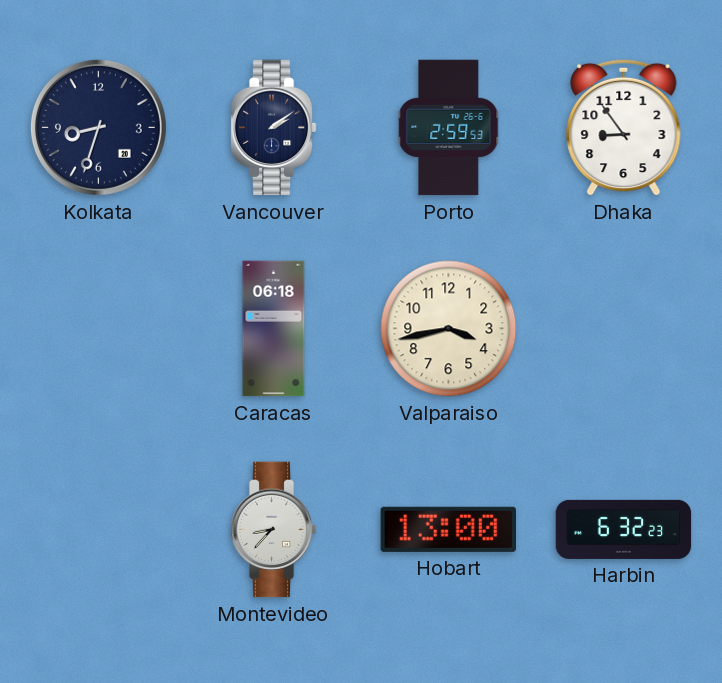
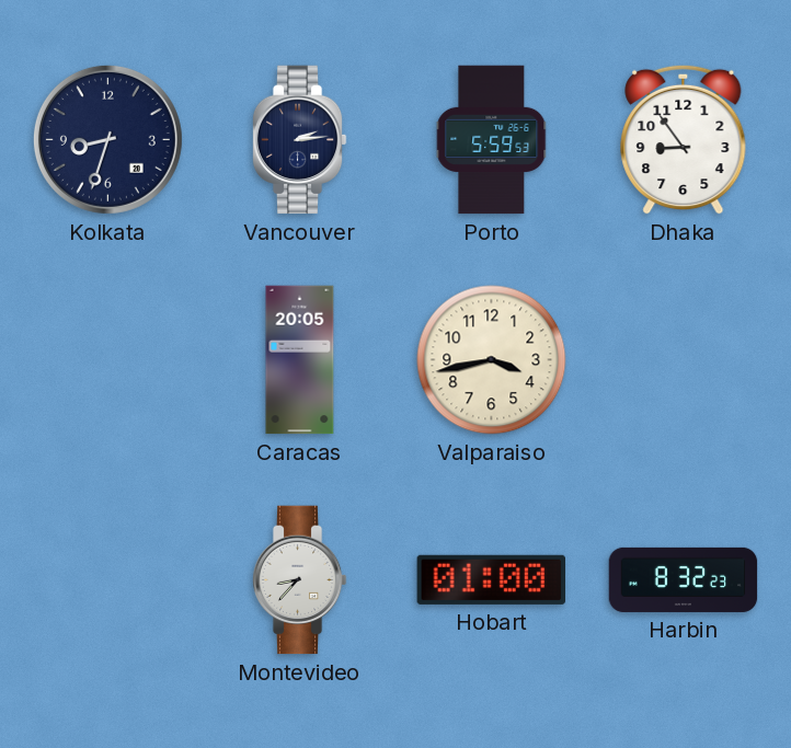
Vancouver: 2:09 -> 2:14
Porto: 2:59 -> 5:59
Caracas: 06:18 -> 20:05
Hobart: 13:00 -> 01:00
Harbin: 6:32 -> 8:32
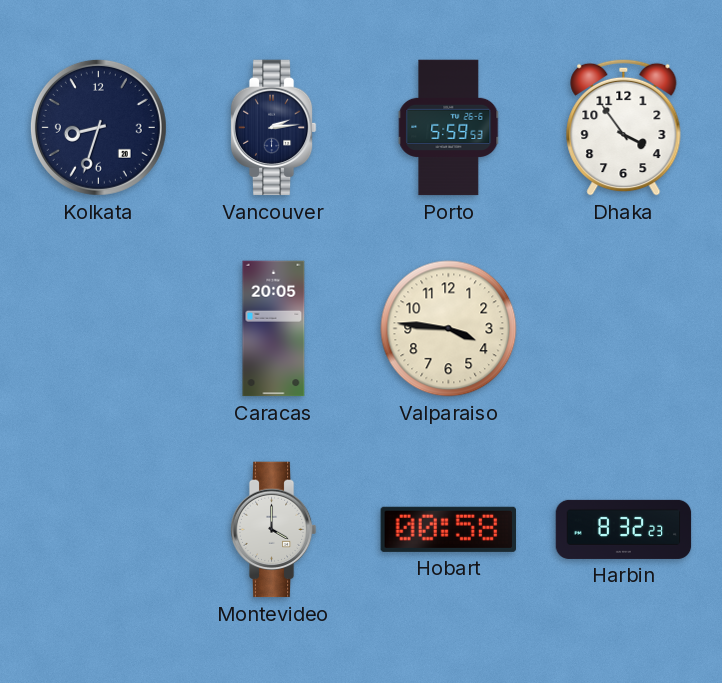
Dhaka: 8:54 -> 3:54
Valparaiso: 3:43 -> 3:46
Montevideo: 8:37 -> 4:00
Hobart: 01:00 -> 00:58
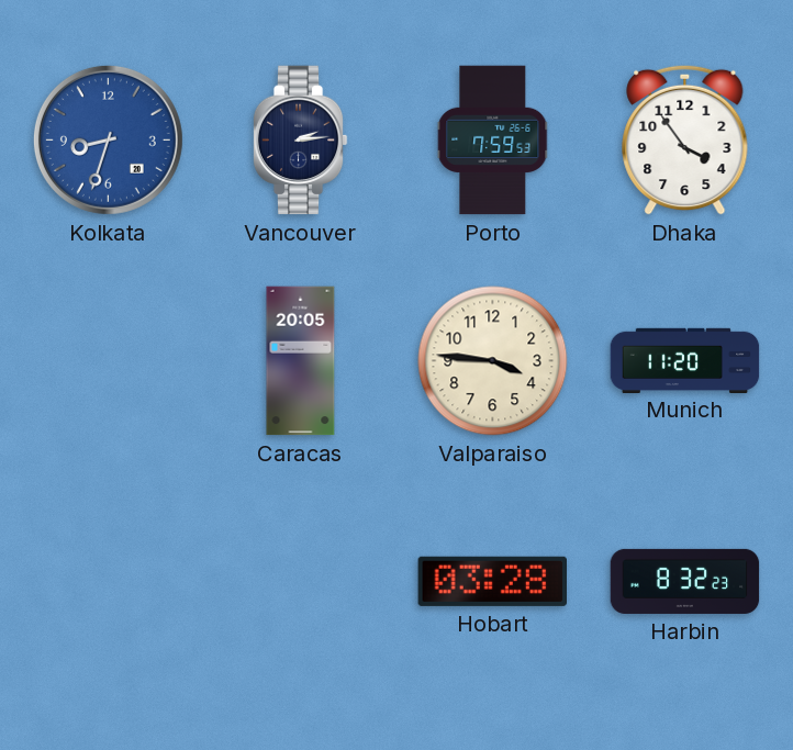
Kolkata dial: navy -> blue
Porto: 5:59 -> 7:59
Munich: none -> 11:20
Montevideo: 4:00 -> none
Hobart: 00:58 -> 03:28
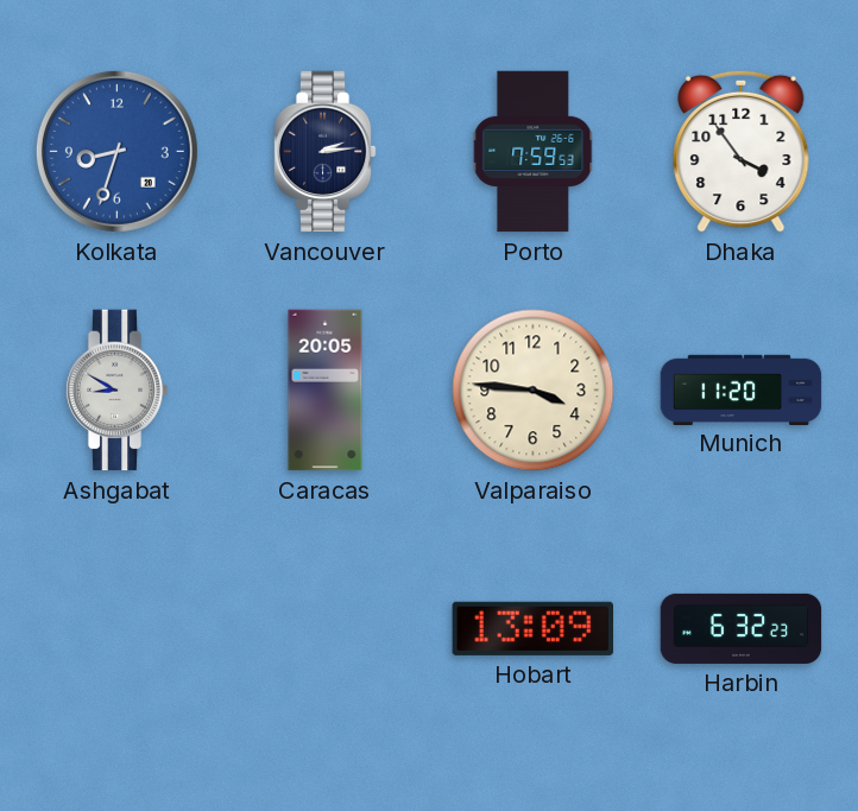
Ashgabat: none -> 8:50
Hobart: 03:28 -> 13:09
Harbin: 8:32 -> 6:32
